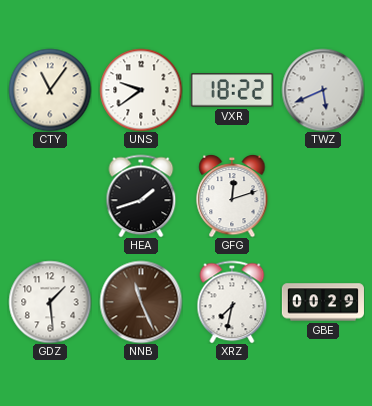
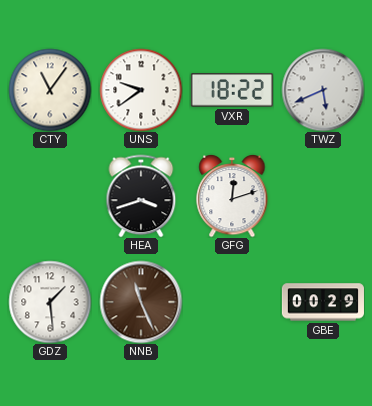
HEA: 1:42 -> 3:42
XRZ: 7:32 -> none
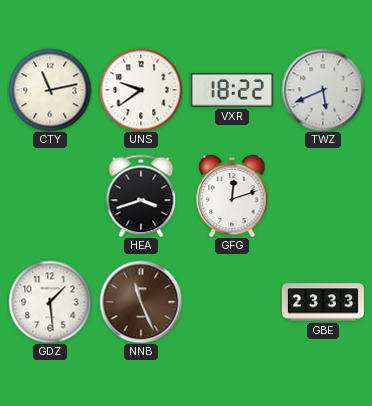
CTY: 11:06 -> 11:13
GBE: 00:29 -> 23:33
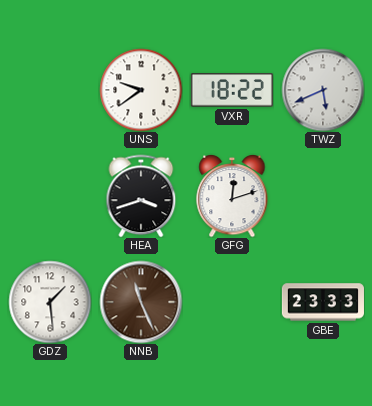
CTY: 11:13 -> none
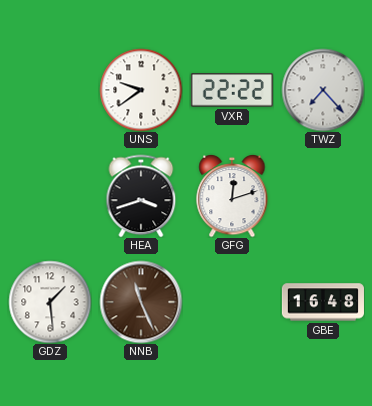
VXR: 18:22 -> 22:22
TWZ: 5:41 -> 7:23
GBE: 23:33 -> 16:48
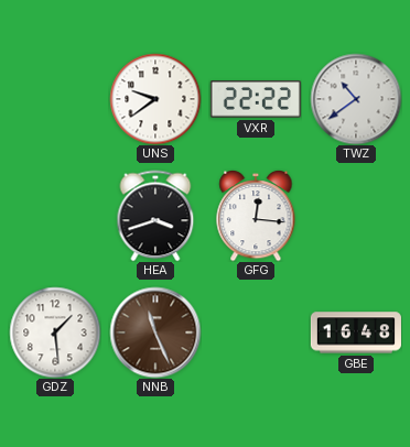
TWZ: 7:23 -> 10:39
GFG: 12:12 -> 12:16
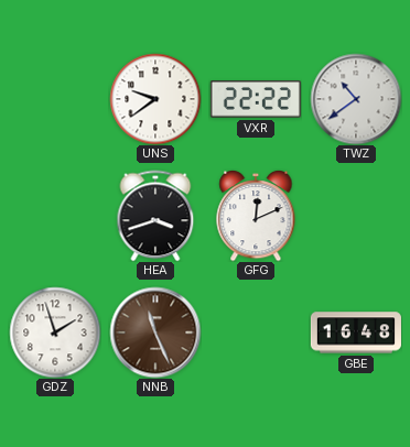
GFG: 12:16 -> 12:11
GDZ: 1:29 -> 1:57
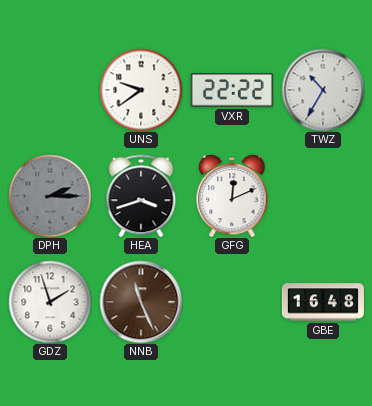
TWZ: 10:39 -> 10:35
DPH: none -> 2:15
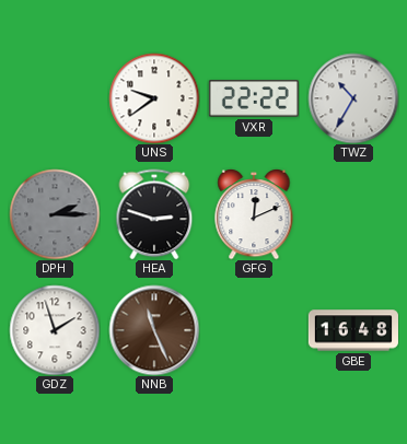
HEA: 3:42 -> 2:48
